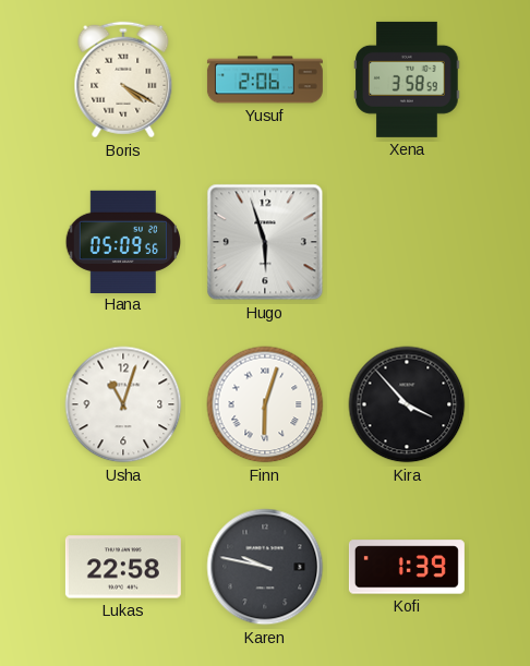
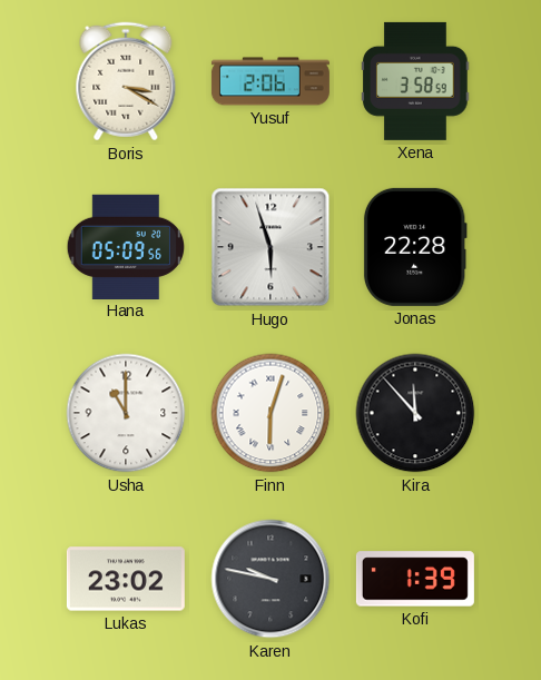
Boris: 4:20 -> 3:20
Jonas: none -> 22:28
Usha: 11:03 -> 11:00
Kira: 3:53 -> 11:53
Lukas: 22:58 -> 23:02
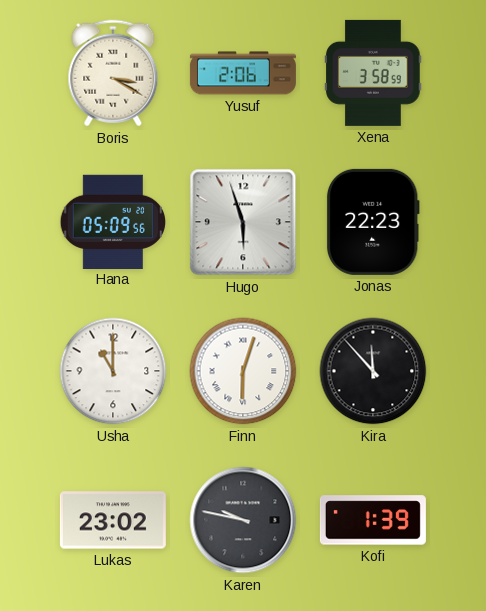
Jonas: 22:28 -> 22:23
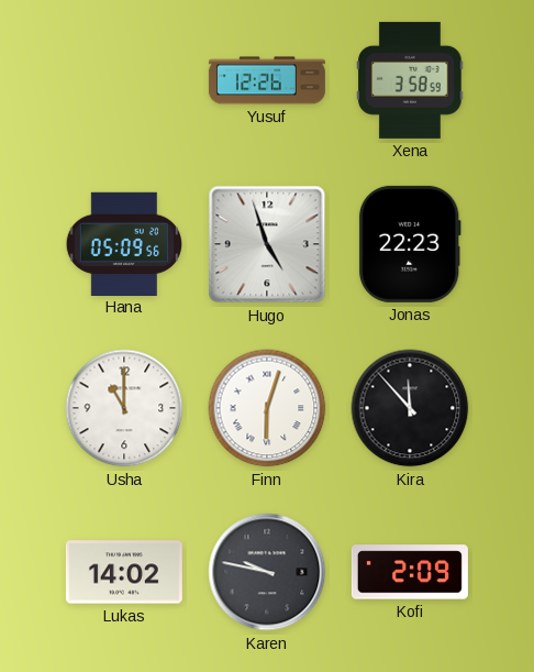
Boris: 3:20 -> none
Yusuf: 2:06 -> 12:26
Hugo: 5:57 -> 4:57
Lukas: 23:02 -> 14:02
Kofi: 1:39 -> 2:09
